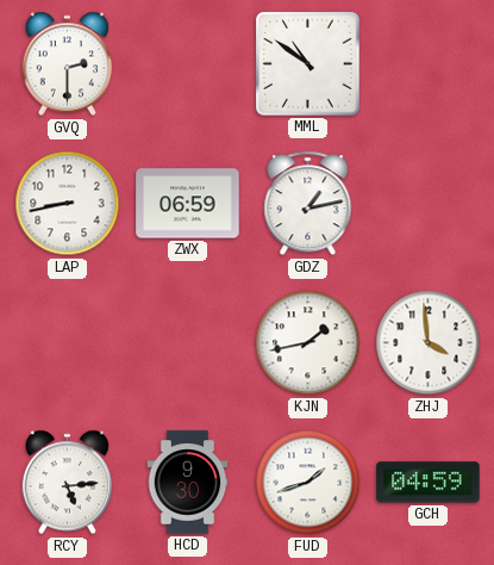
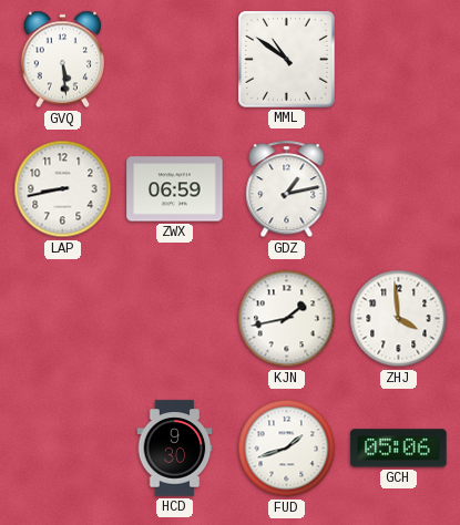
GVQ: 2:30 -> 5:29
RCY: 5:14 -> none
GCH: 04:59 -> 05:06
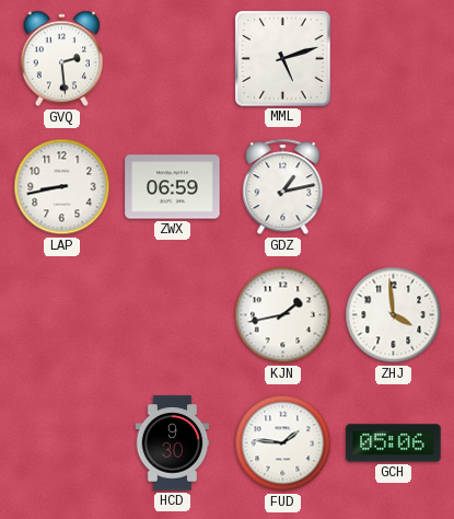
GVQ: 5:29 -> 2:29
MML: 10:51 -> 5:12
FUD: 1:42 -> 1:46
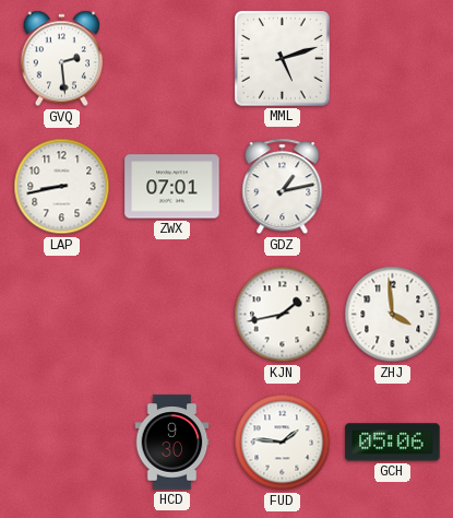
ZWX: 06:59 -> 07:01
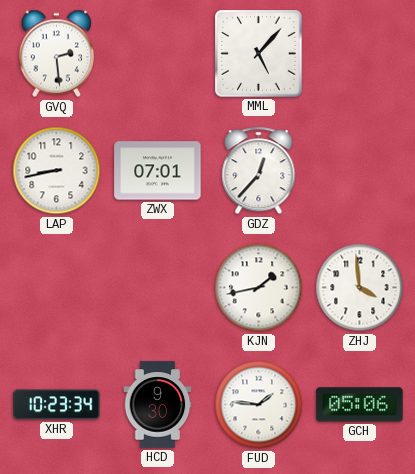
MML: 5:12 -> 5:07
GDZ: 1:13 -> 12:37
XHR: none -> 10:23
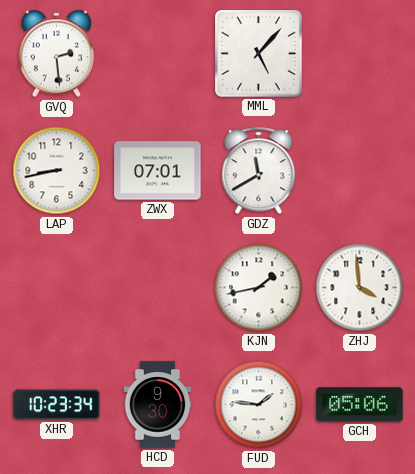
GDZ: 12:37 -> 11:40
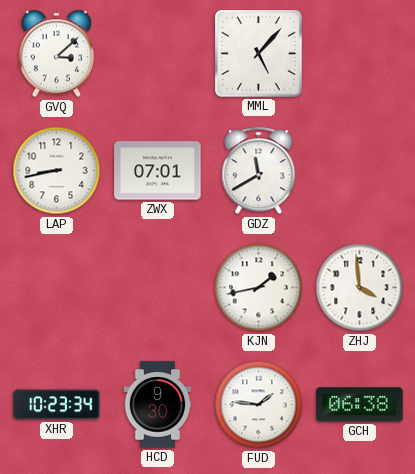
GVQ: 2:29 -> 3:08
GCH: 05:06 -> 06:38
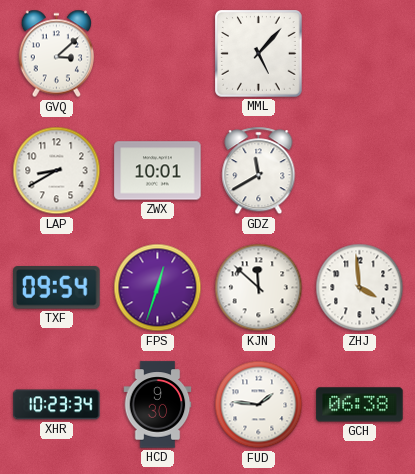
LAP: 8:43 -> 8:40
ZWX: 07:01 -> 10:01
TXF: none -> 09:54
FPS: none -> 12:33
KJN: 1:43 -> 11:52
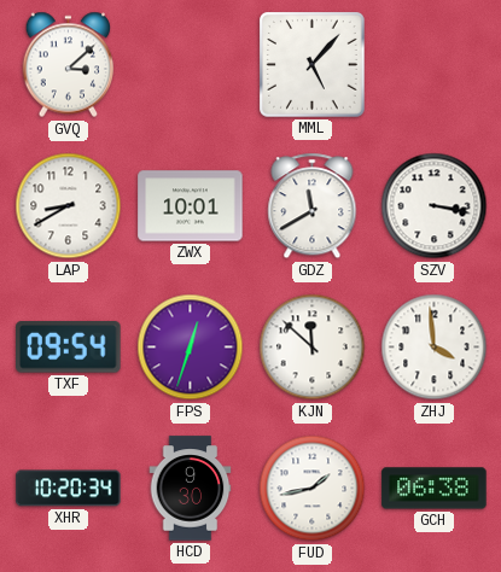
SZV: none -> 3:17
XHR: 10:23 -> 10:20
FUD: 1:46 -> 1:43
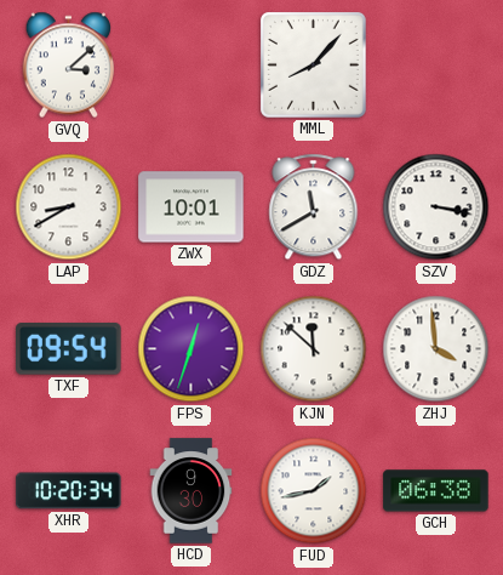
MML: 5:07 -> 8:07
